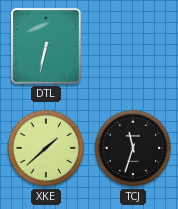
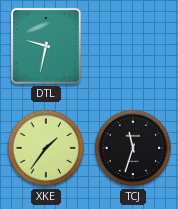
DTL: 6:32 -> 9:32
XKE: 1:38 -> 1:36
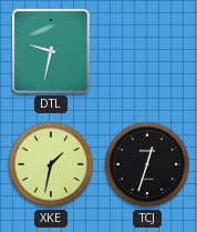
XKE: 1:36 -> 1:32
TCJ: 11:33 -> 12:33
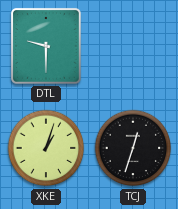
DTL: 9:32 -> 9:30
XKE: 1:32 -> 1:03
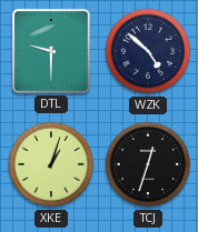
WZK: none -> 4:52
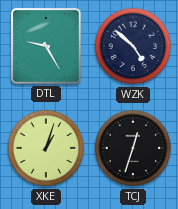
DTL: 9:30 -> 9:25
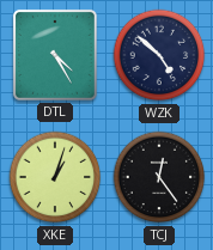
DTL: 9:25 -> 4:25
TCJ: 12:33 -> 12:24
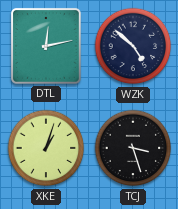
DTL: 4:25 -> 12:13
TCJ: 12:24 -> 3:27
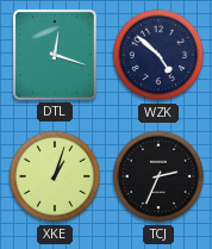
DTL: 12:13 -> 12:18
TCJ: 3:27 -> 2:34
